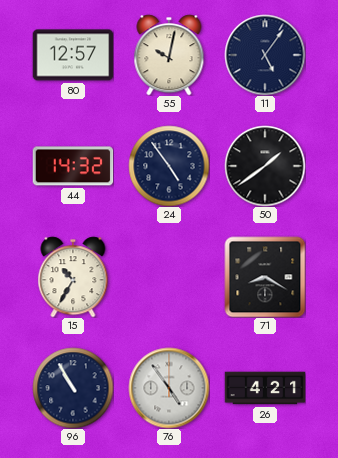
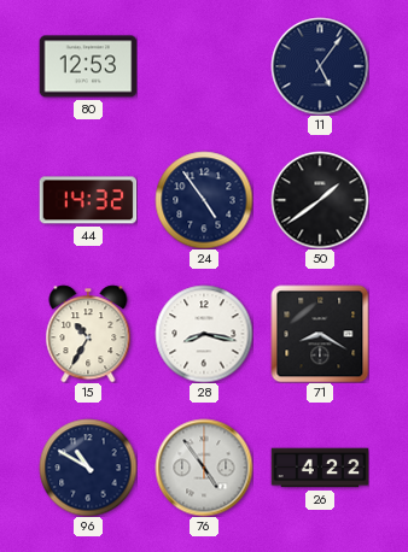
80: 12:57 -> 12:53
55: 10:02 -> none
28: none -> 8:17
96: 10:55 -> 10:50
26: 4:21 -> 4:22
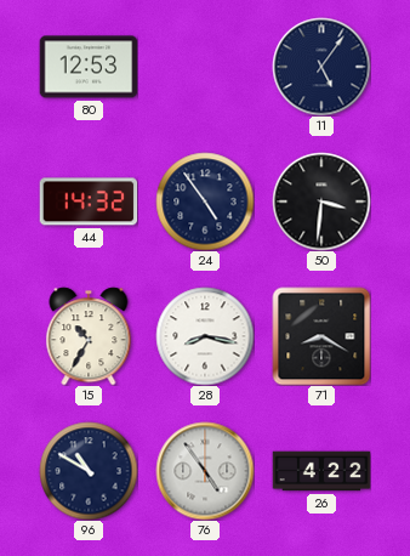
50: 1:39 -> 3:31
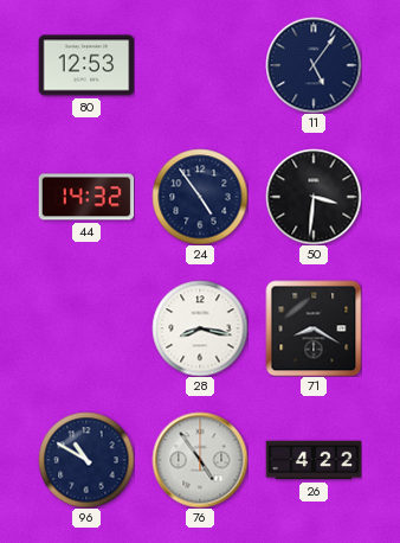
15: 10:35 -> none
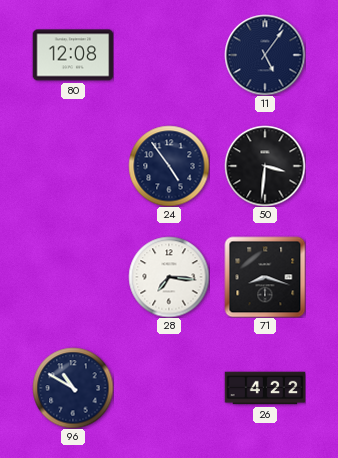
80: 12:53 -> 12:08
44: 14:32 -> none
28: 8:17 -> 7:16
71: 8:20 -> 8:18
76: 4:54 -> none
